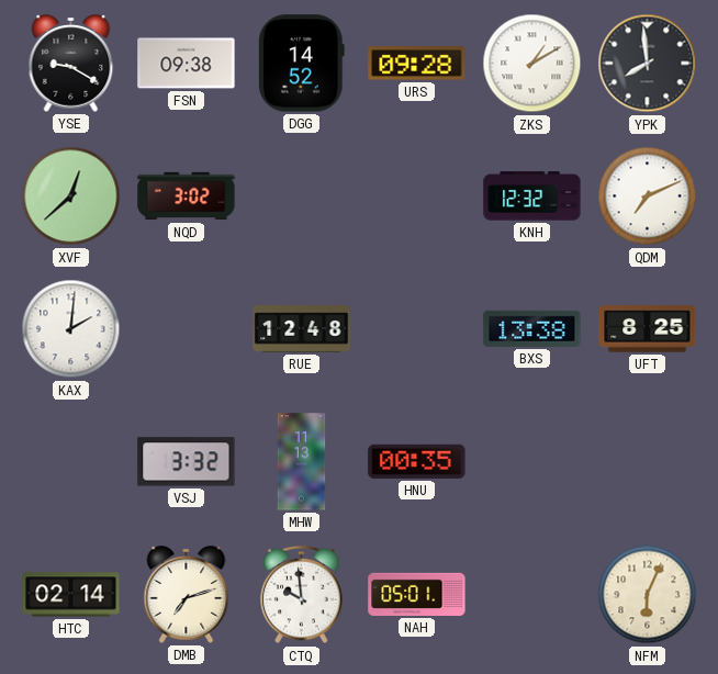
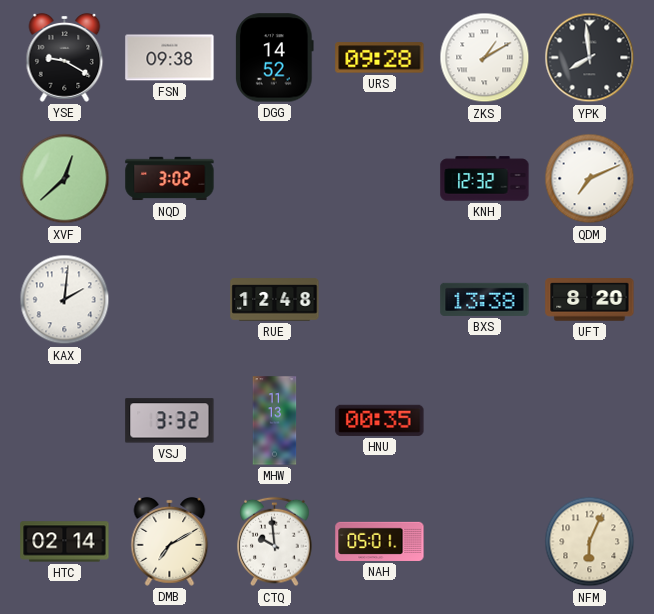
UFT: 8:25 -> 8:20
DMB: 7:12 -> 7:10
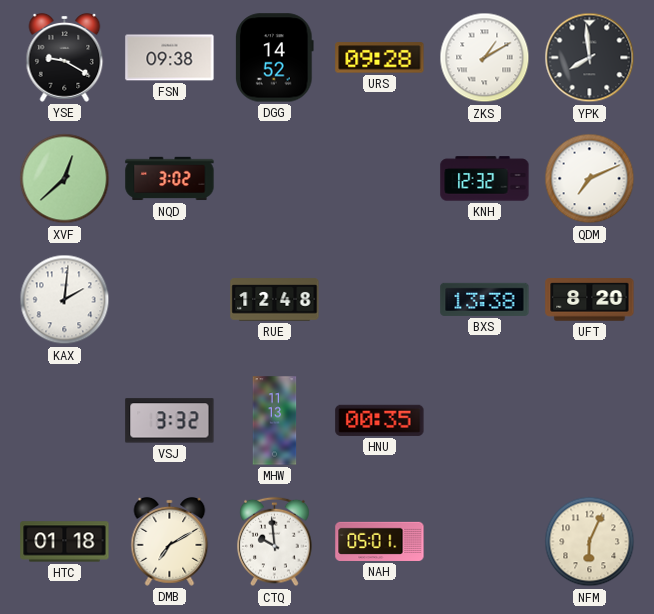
HTC: 02:14 -> 01:18
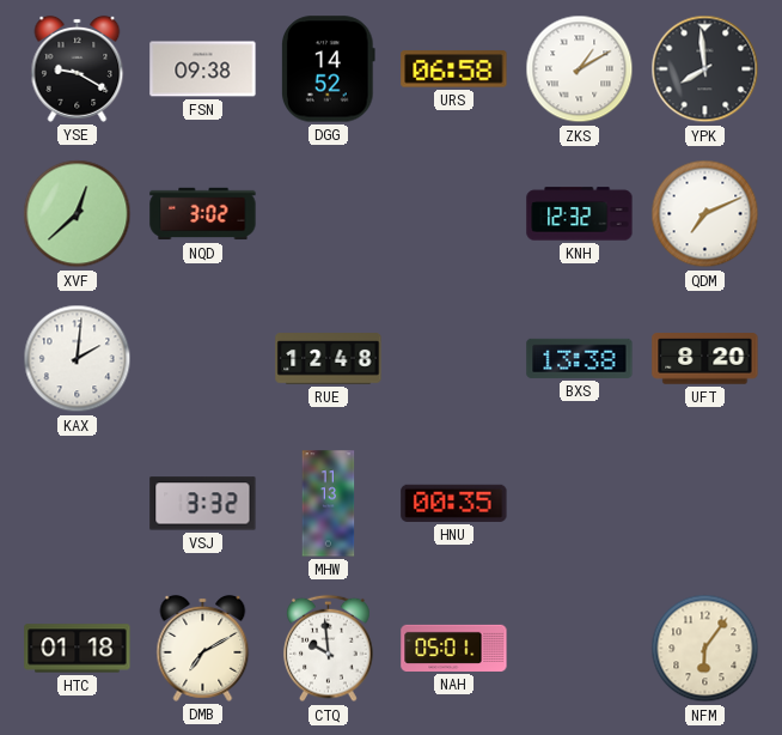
URS: 09:28 -> 06:58
NFM: 6:04 -> 6:06
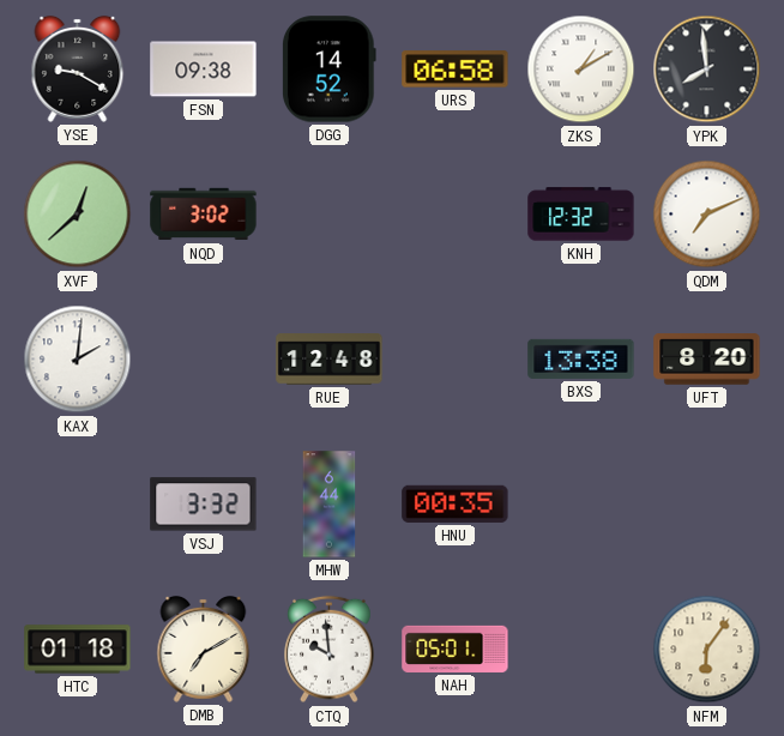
MHW: 11:13 -> 6:44
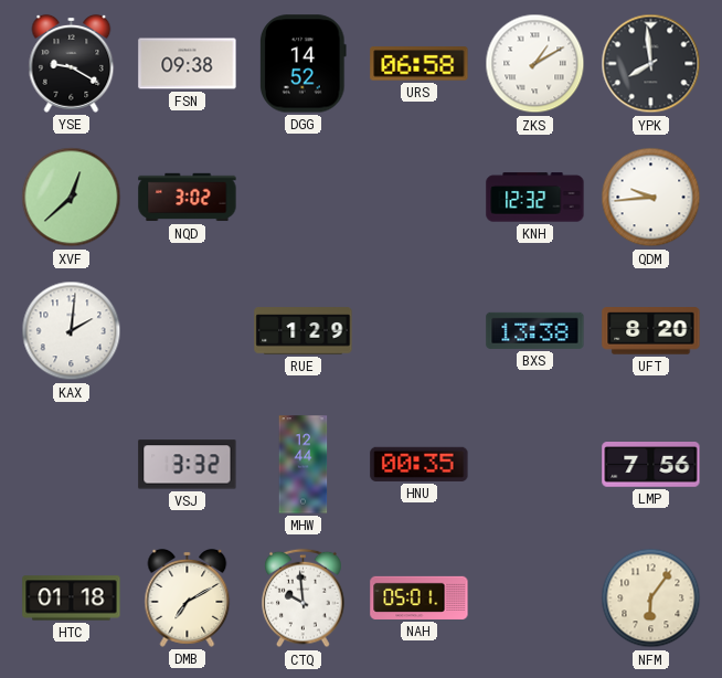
QDM: 7:11 -> 9:44
RUE: 12:48 -> 1:29
MHW: 6:44 -> 12:44
LMP: none -> 7:56
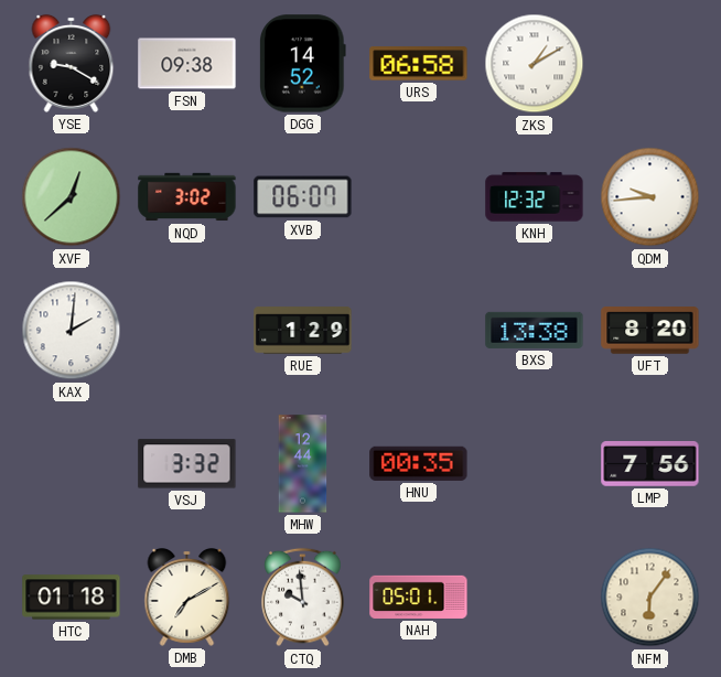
YPK: 7:59 -> none
XVB: none -> 06:07
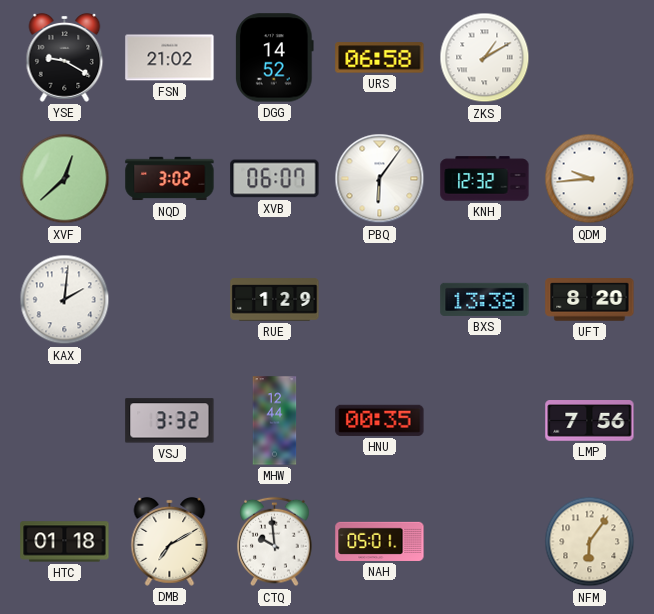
FSN: 09:38 -> 21:02
PBQ: none -> 6:06
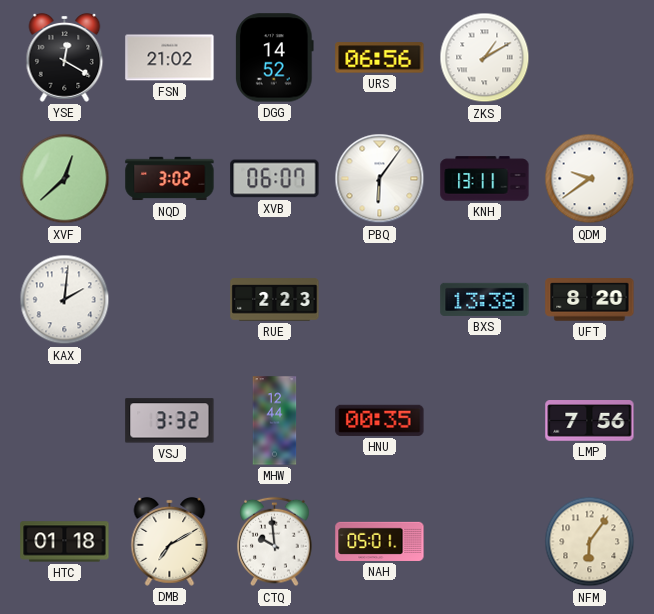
YSE: 9:20 -> 12:20
URS: 06:58 -> 06:56
KNH: 12:32 -> 13:11
QDM: 9:44 -> 9:39
RUE: 1:29 -> 2:23
